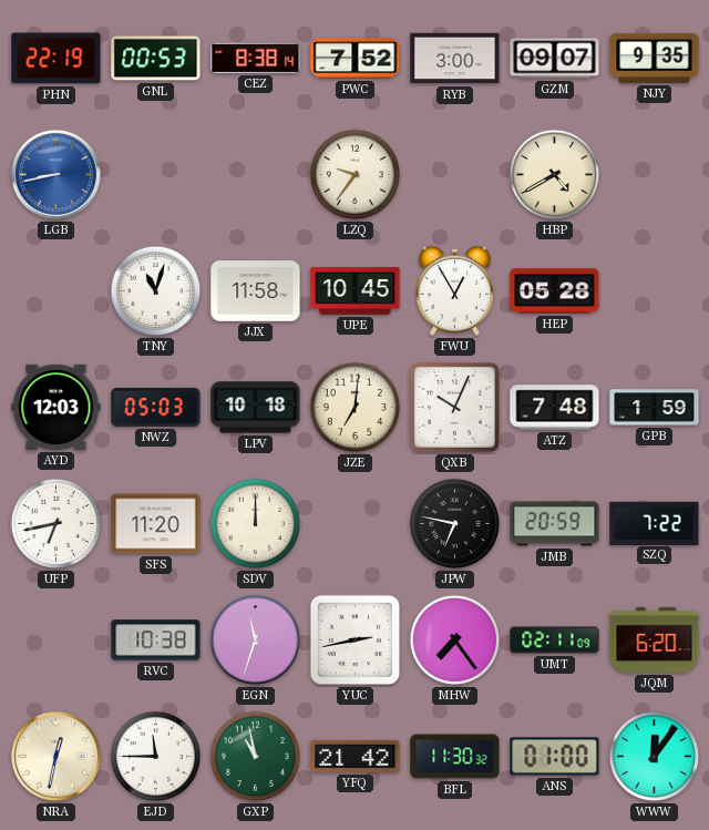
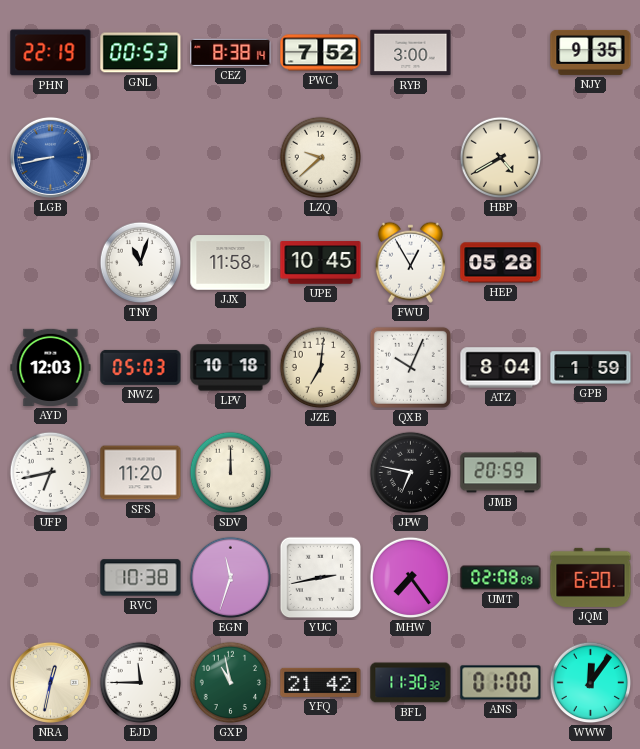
GZM: 09:07 -> none
LZQ: 9:36 -> 9:38
ATZ: 7:48 -> 8:04
SZQ: 7:22 -> none
UMT: 02:11 -> 02:08
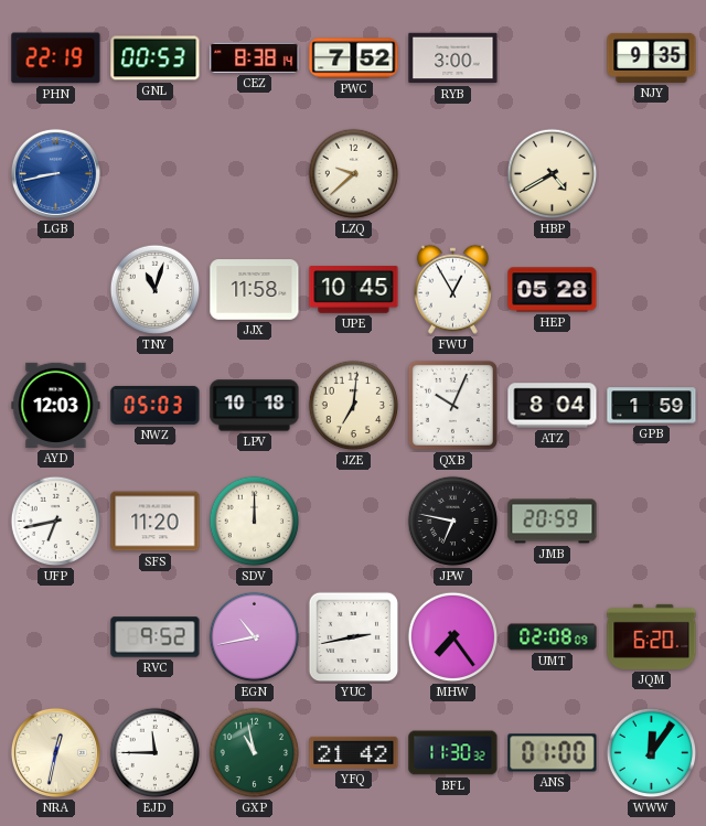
RVC: 10:38 -> 9:52
EGN: 11:33 -> 10:43
